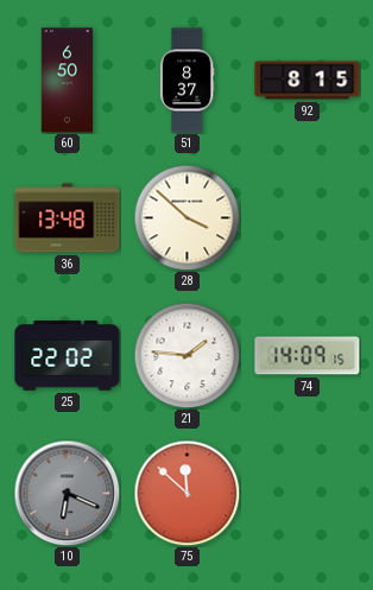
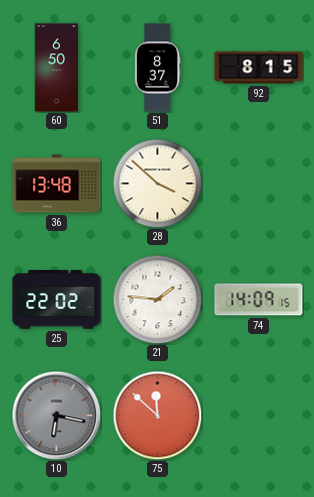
10: 6:19 -> 6:17
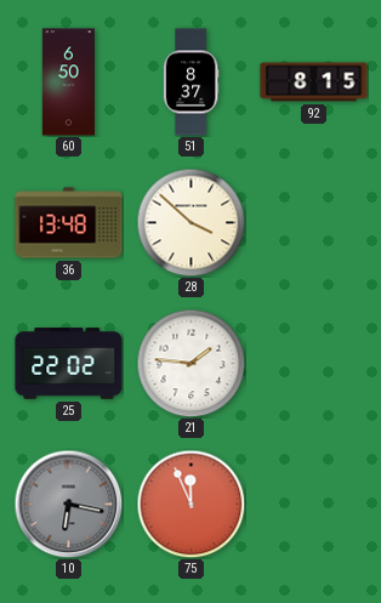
74: 14:09 -> none
75: 11:52 -> 11:56
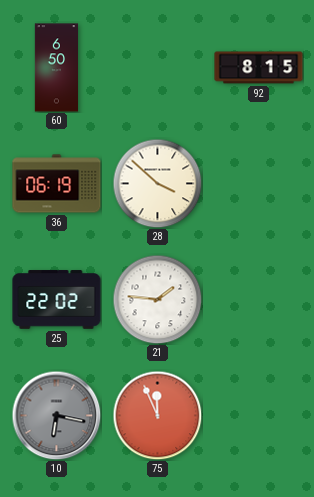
51: 8:37 -> none
36: 13:48 -> 06:19
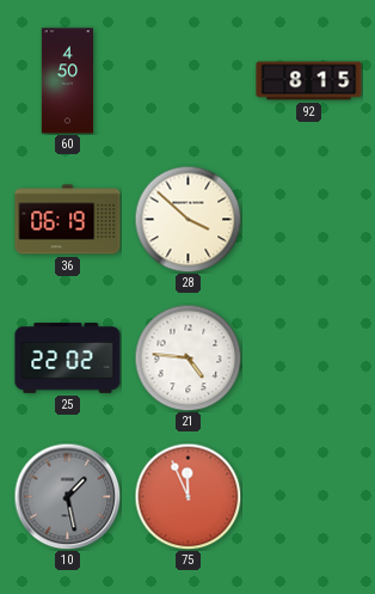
60: 6:50 -> 4:50
21: 1:46 -> 4:46
10: 6:17 -> 1:28
